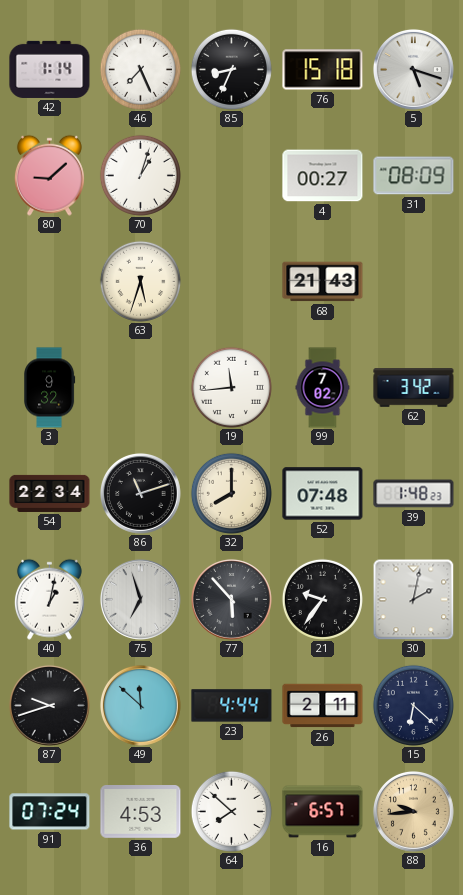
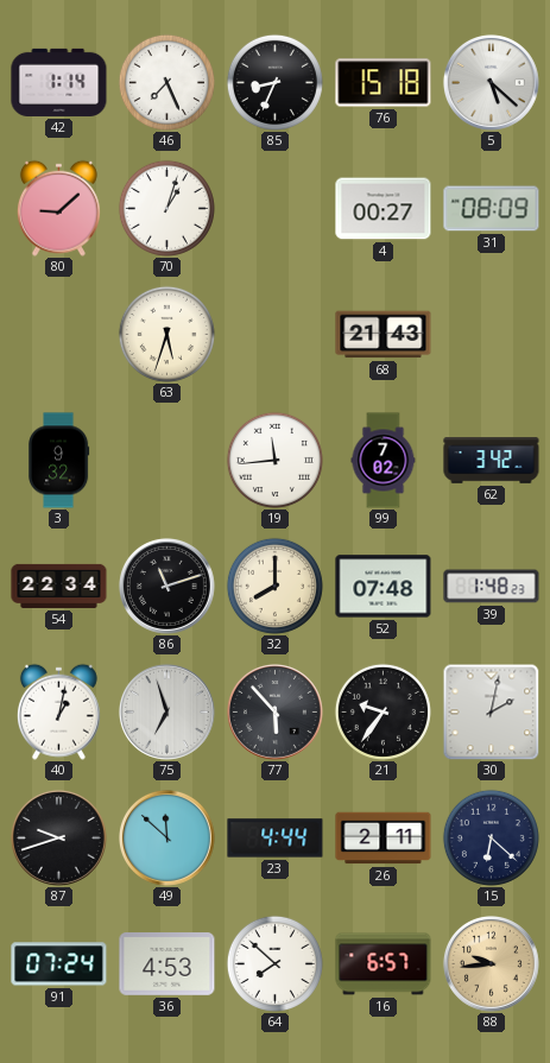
5: 5:18 -> 5:22
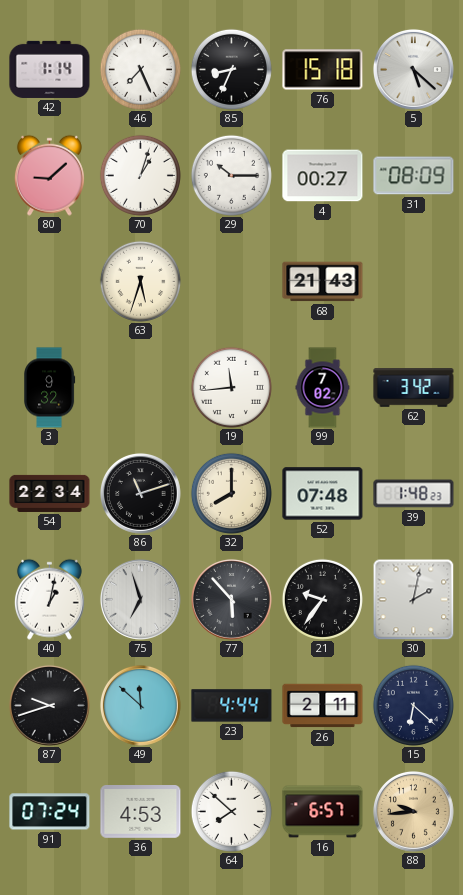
29: none -> 10:15
